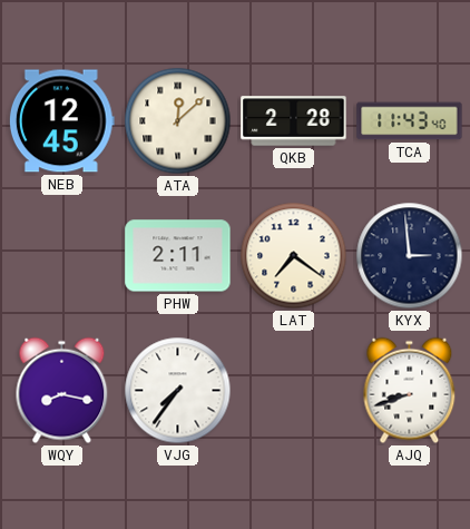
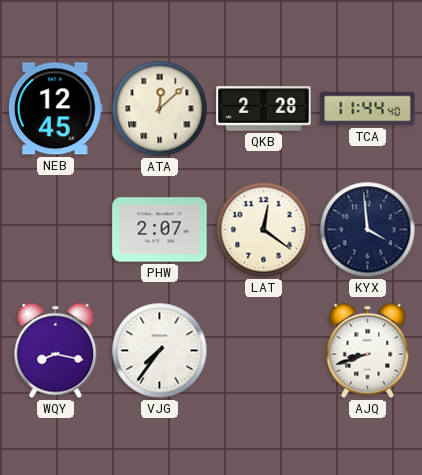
TCA: 11:43 -> 11:44
PHW: 2:11 -> 2:07
LAT: 7:21 -> 12:21
KYX: 2:59 -> 3:59
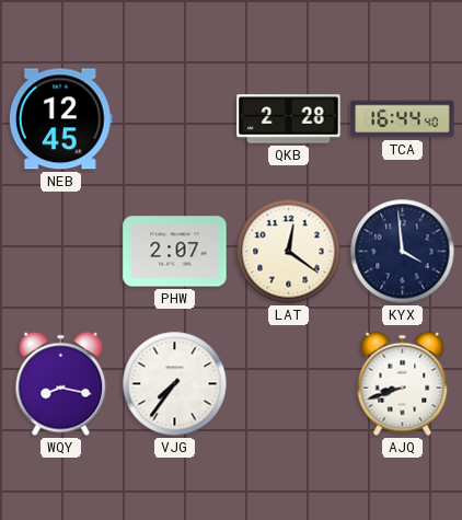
ATA: 12:08 -> none
TCA: 11:44 -> 16:44
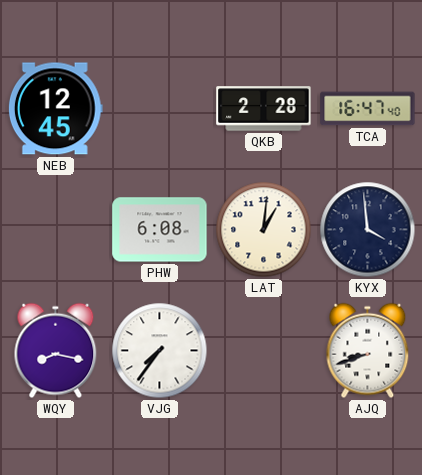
TCA: 16:44 -> 16:47
PHW: 2:07 -> 6:08
LAT: 12:21 -> 1:01
